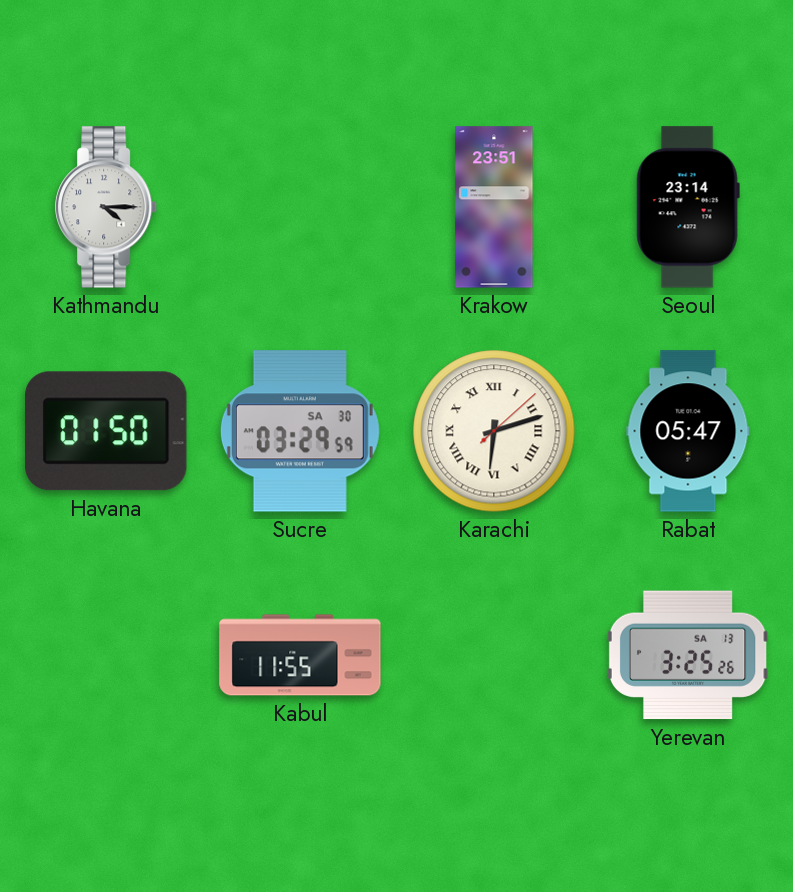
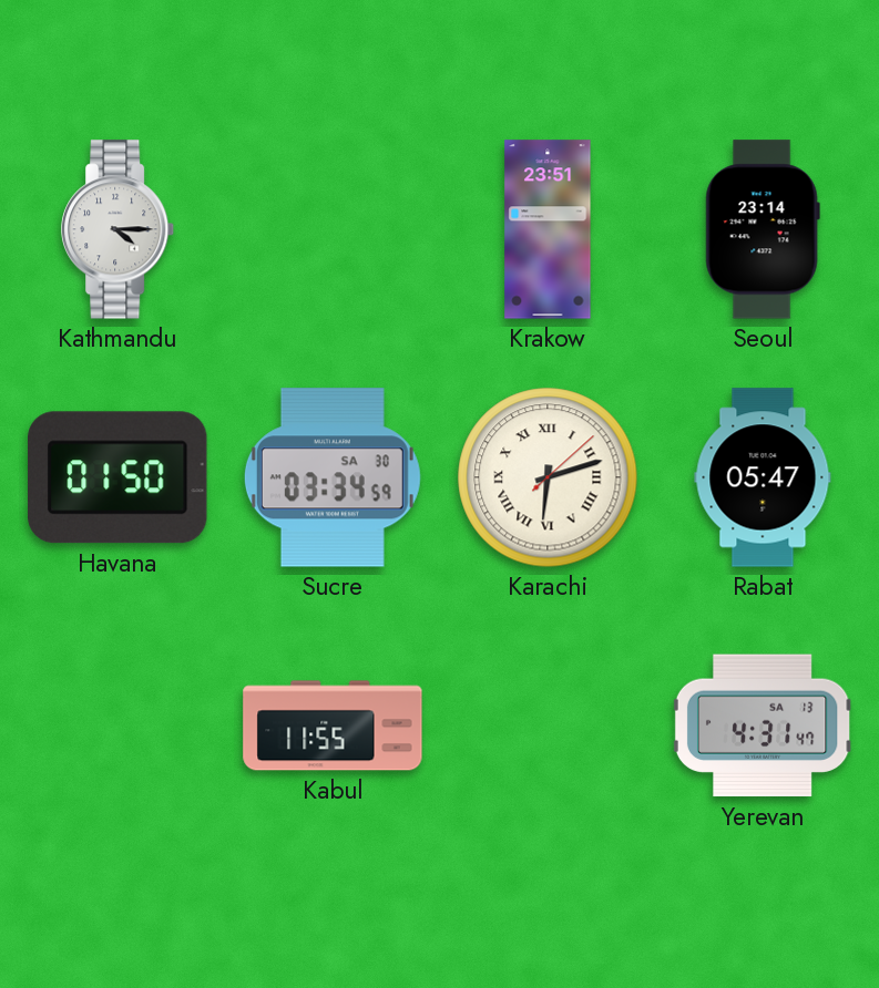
Sucre: 03:29 -> 03:34
Yerevan: 3:25 -> 4:31
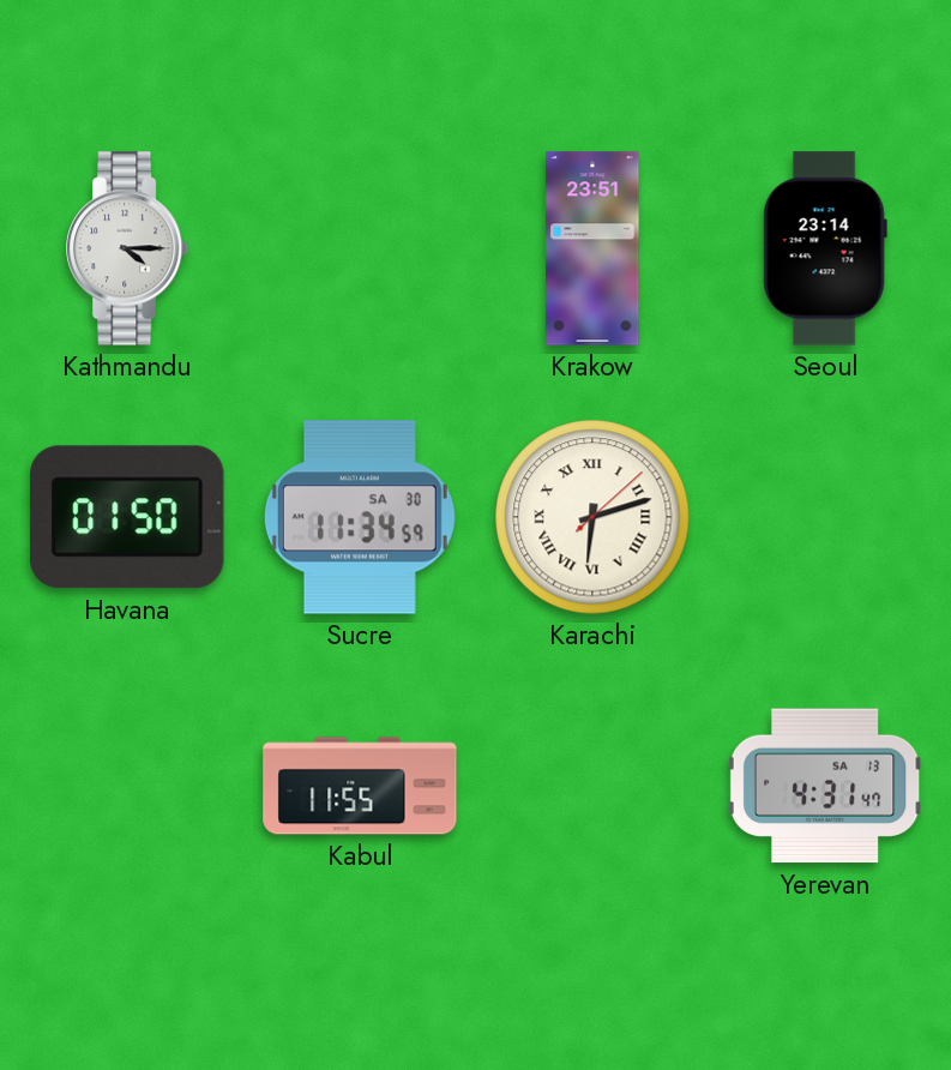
Sucre: 03:34 -> 11:34
Rabat: 05:47 -> none
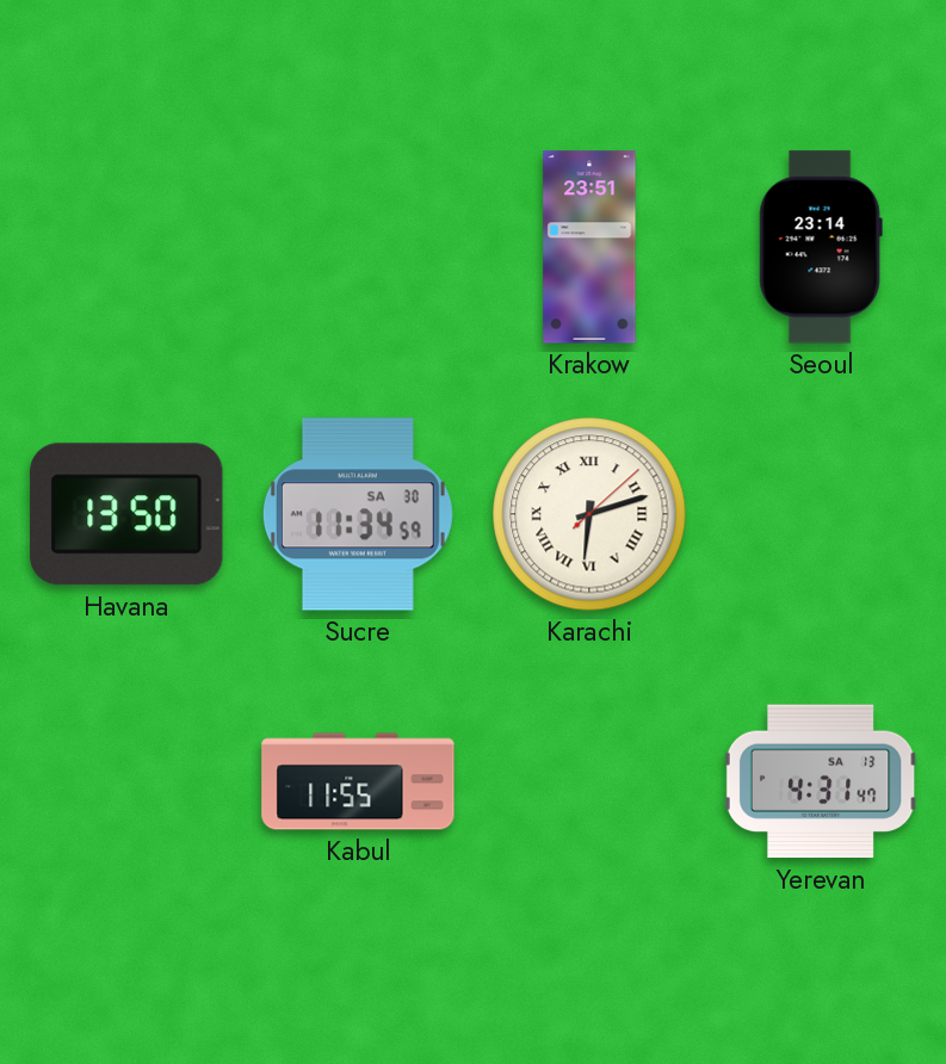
Kathmandu: 4:15 -> none
Havana: 01:50 -> 13:50
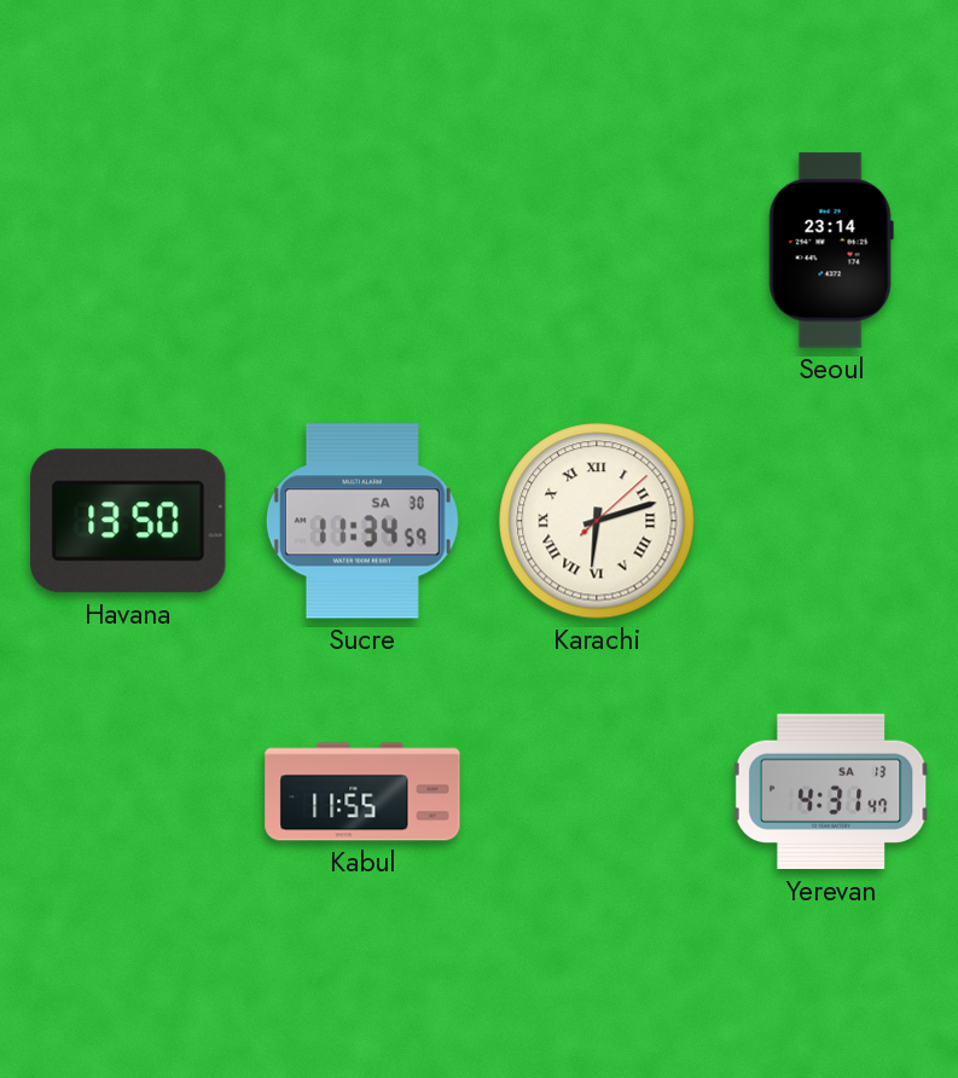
Krakow: 23:51 -> none
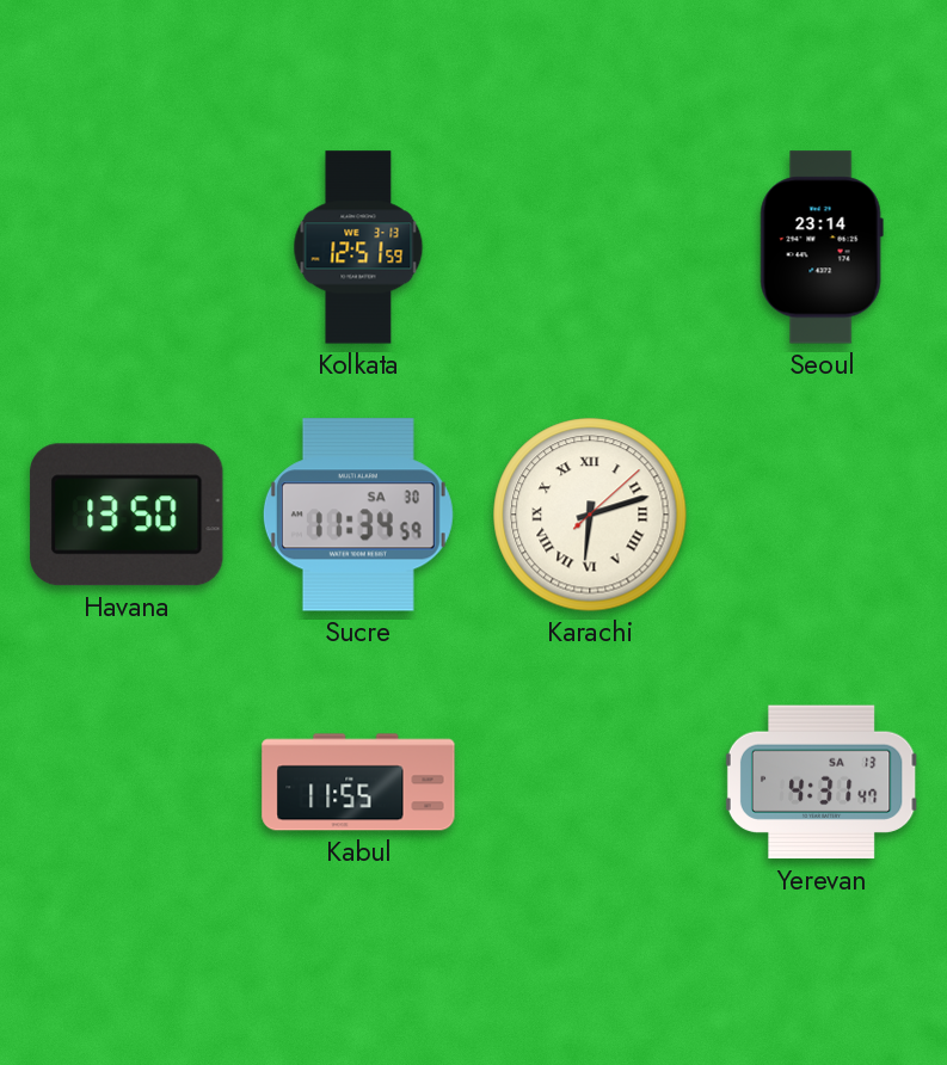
Kolkata: none -> 12:51
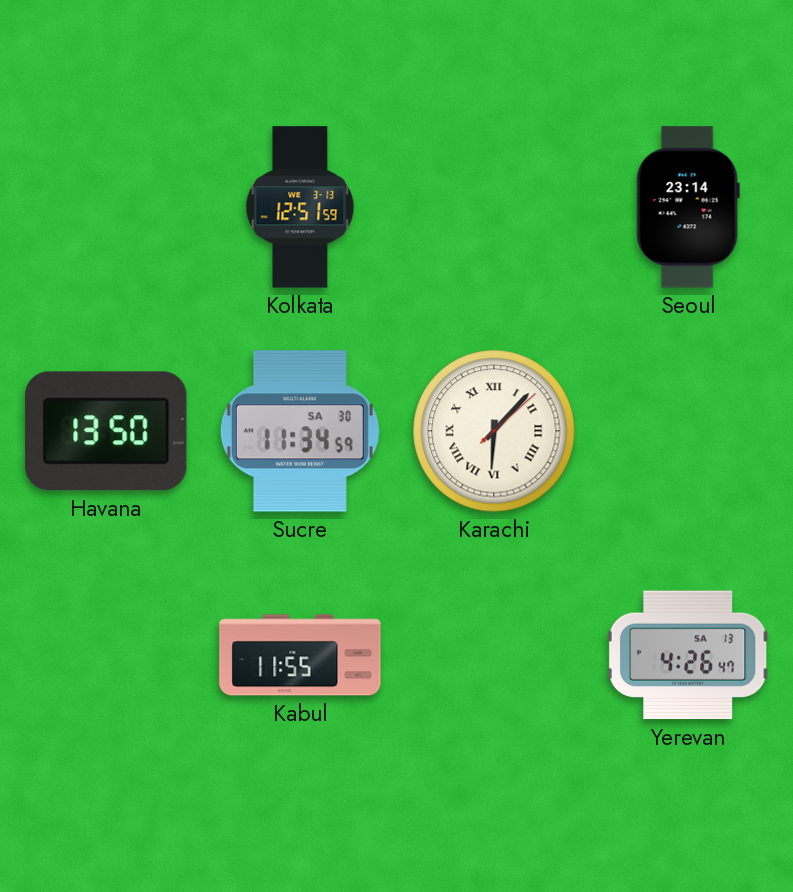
Karachi: 6:12 -> 6:07
Yerevan: 4:31 -> 4:26
